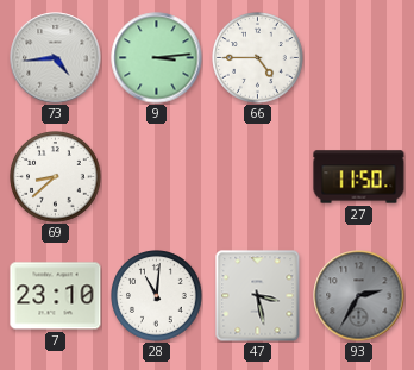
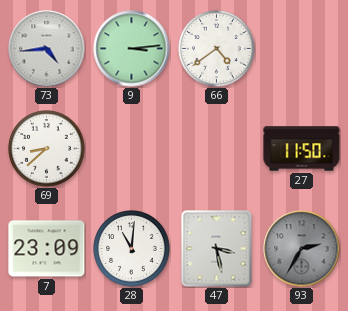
66: 4:45 -> 4:39
7: 23:10 -> 23:09
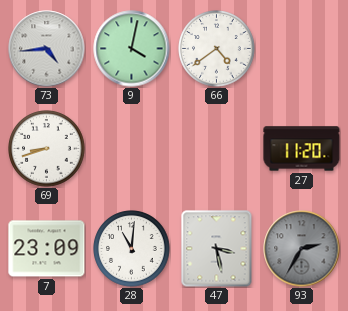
9: 3:14 -> 4:02
69: 8:38 -> 8:42
27: 11:50 -> 11:20
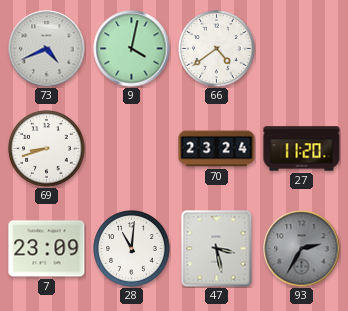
73: 4:44 -> 4:41
70: none -> 23:24
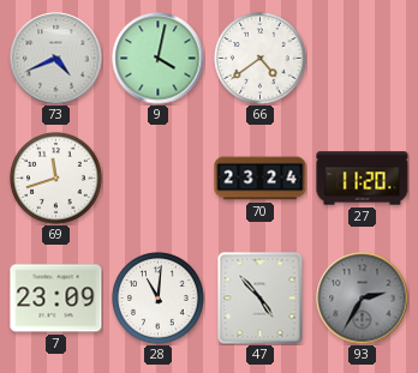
69: 8:42 -> 11:42
47: 3:28 -> 4:53
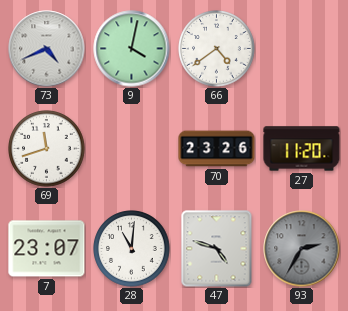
70: 23:24 -> 23:26
7: 23:09 -> 23:07
47: 4:53 -> 4:48
